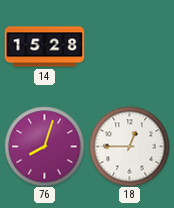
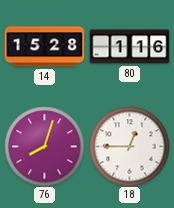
80: none -> 1:16
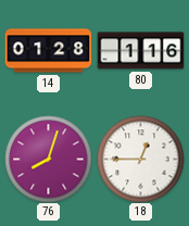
14: 15:28 -> 01:28
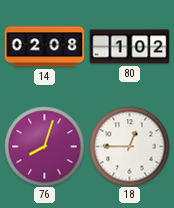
14: 01:28 -> 02:08
80: 1:16 -> 1:02
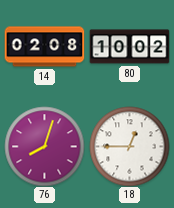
80: 1:02 -> 10:02
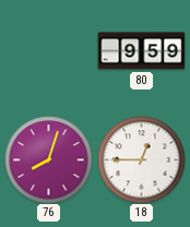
14: 02:08 -> none
80: 10:02 -> 9:59
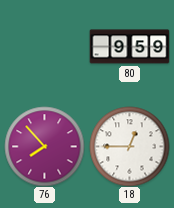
76: 8:03 -> 7:53
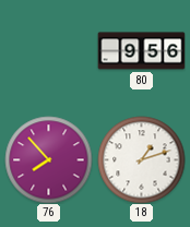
80: 9:59 -> 9:56
18: 12:45 -> 1:12
